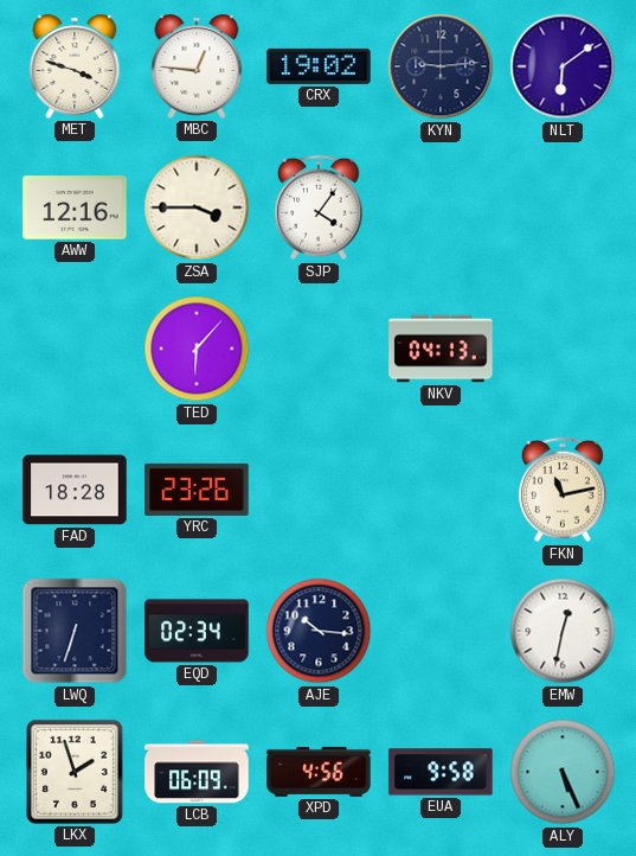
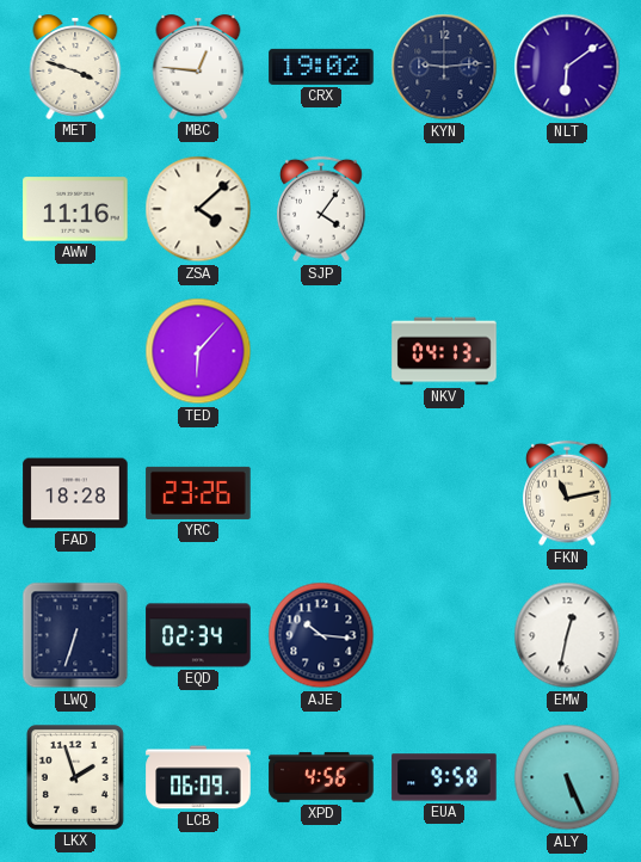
AWW: 12:16 -> 11:16
ZSA: 3:45 -> 4:08
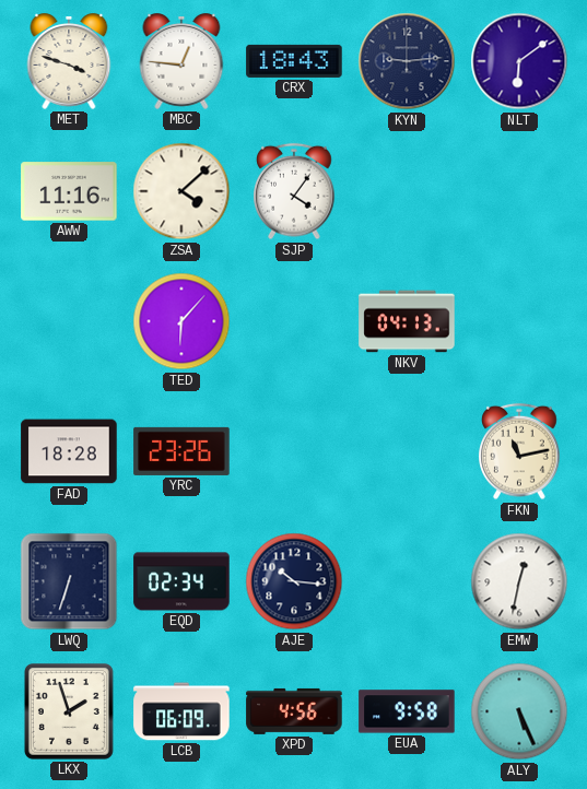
CRX: 19:02 -> 18:43
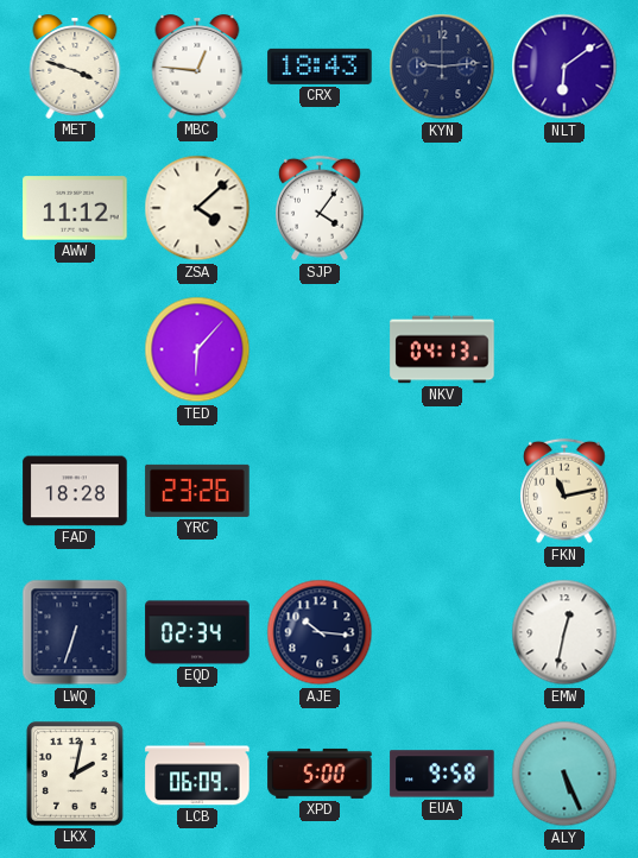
AWW: 11:16 -> 11:12
LKX: 1:57 -> 2:02
XPD: 4:56 -> 5:00
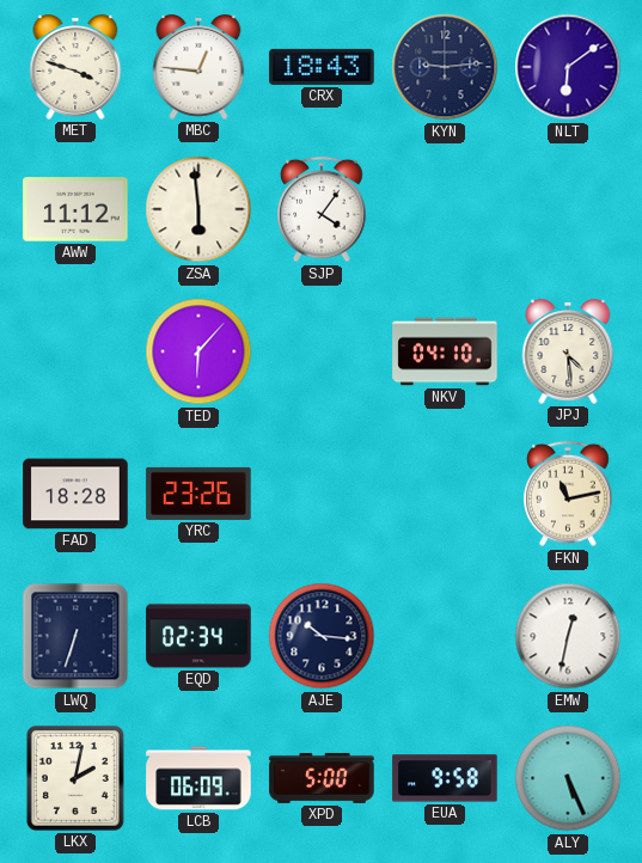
ZSA: 4:08 -> 5:59
NKV: 04:13 -> 04:10
JPJ: none -> 4:29
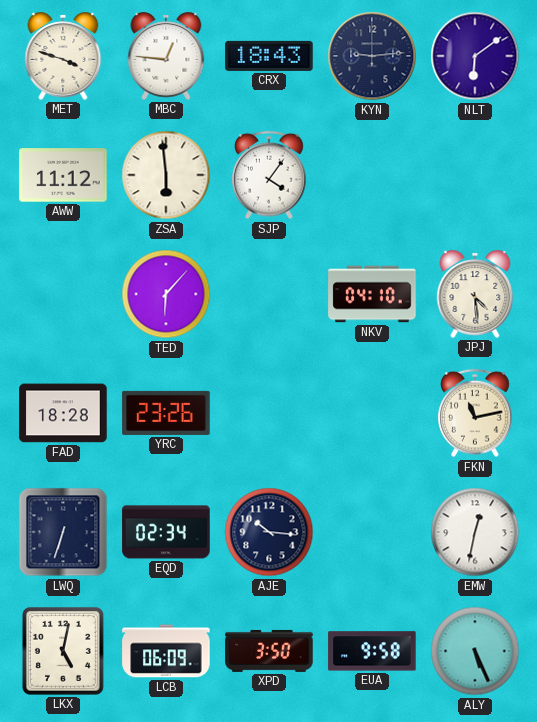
LKX: 2:02 -> 5:02
XPD: 5:00 -> 3:50
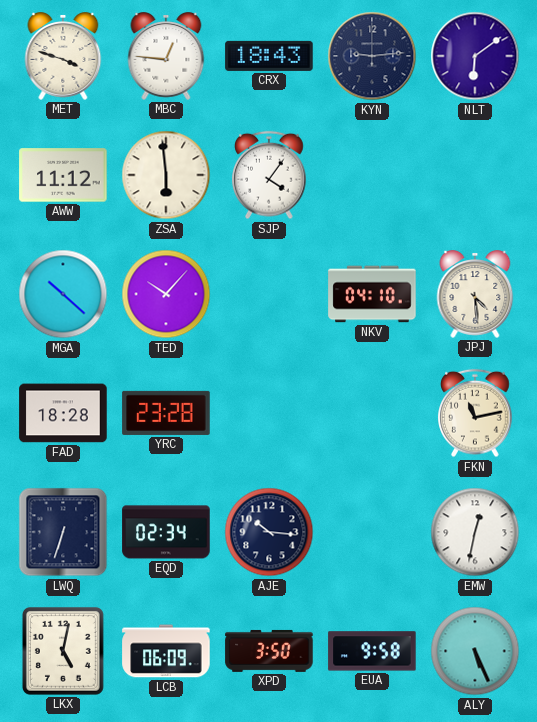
MGA: none -> 10:22
TED: 6:07 -> 10:07
YRC: 23:26 -> 23:28
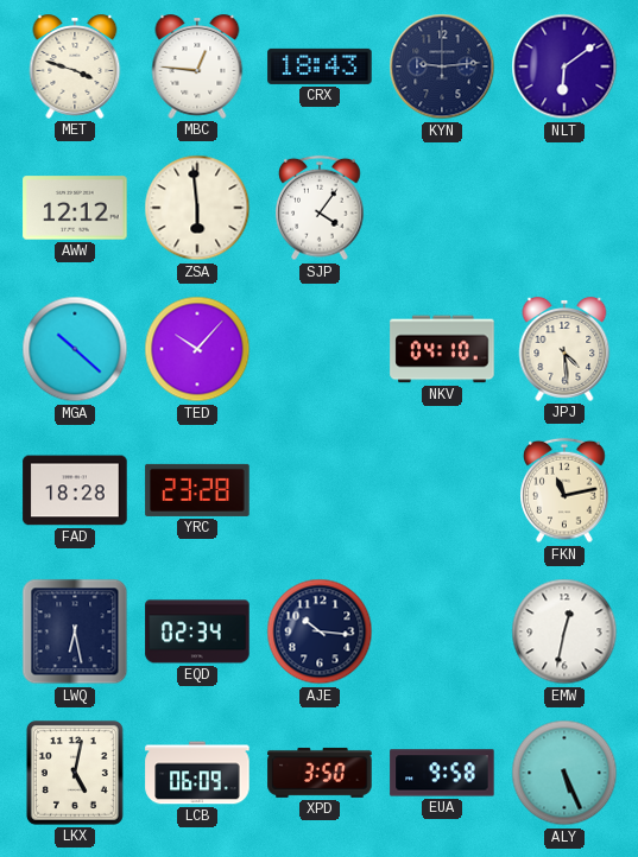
AWW: 11:12 -> 12:12
LWQ: 6:33 -> 6:28
